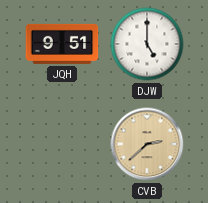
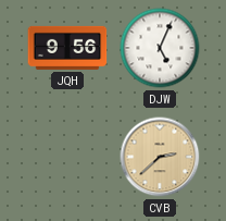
JQH: 9:51 -> 9:56
DJW: 5:00 -> 5:04
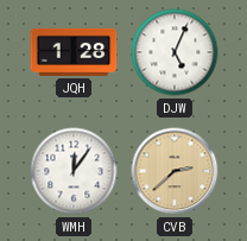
JQH: 9:56 -> 1:28
WMH: none -> 12:06
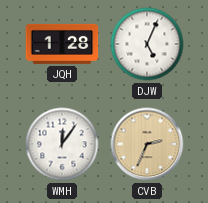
CVB: 2:38 -> 2:34
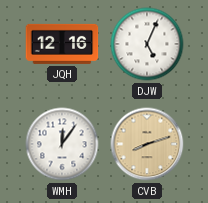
JQH: 1:28 -> 12:16
CVB: 2:34 -> 8:12
